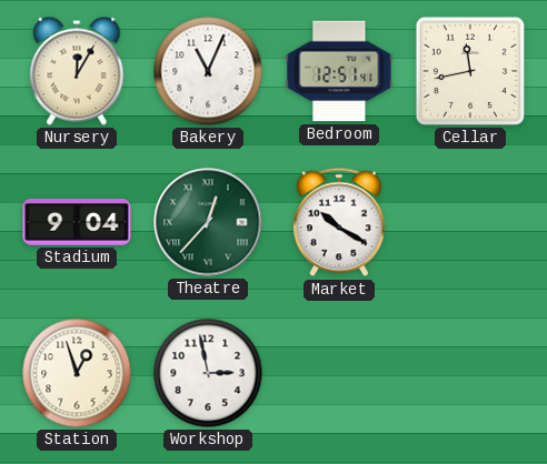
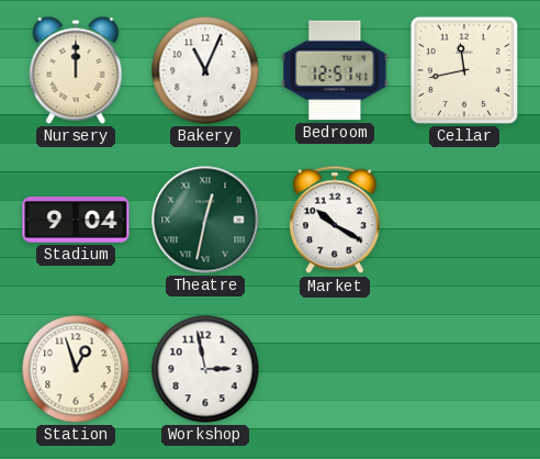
Nursery: 12:05 -> 12:00
Theatre: 12:37 -> 12:32
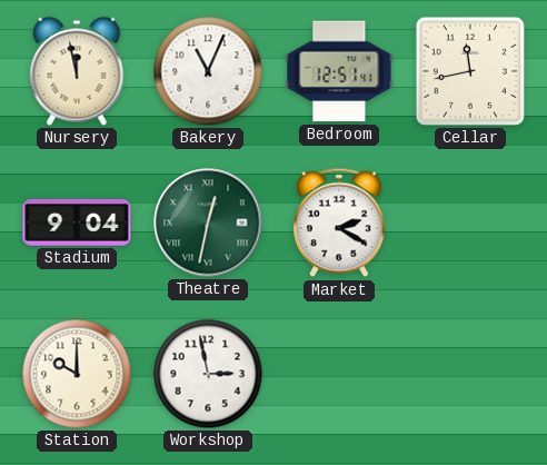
Nursery: 12:00 -> 11:58
Market: 10:20 -> 2:20
Station: 12:57 -> 10:00
